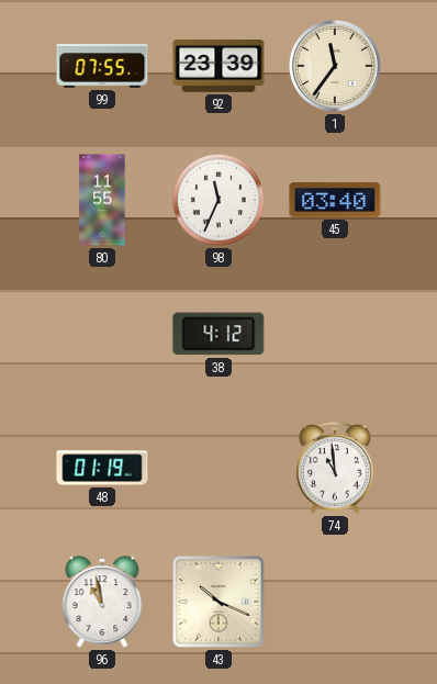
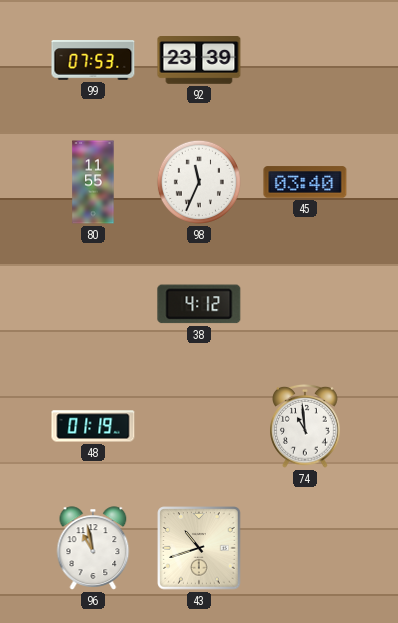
99: 07:55 -> 07:53
1: 11:36 -> none
43: 10:19 -> 10:42
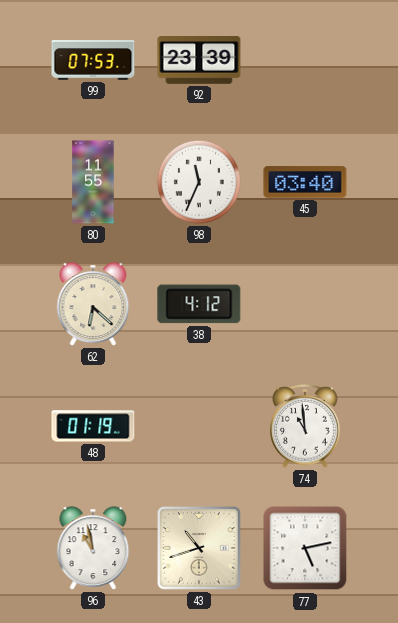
62: none -> 6:22
77: none -> 5:13
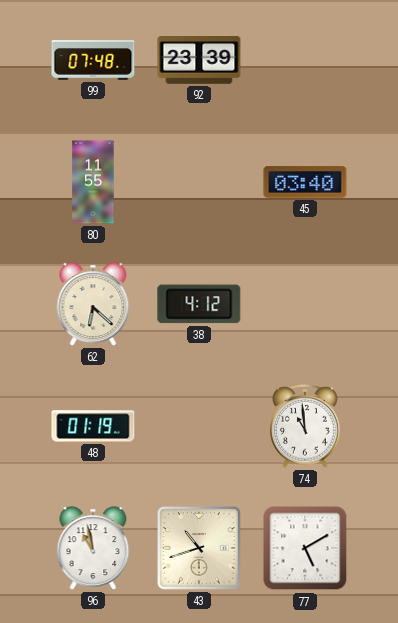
99: 07:53 -> 07:48
98: 11:34 -> none
77: 5:13 -> 5:10
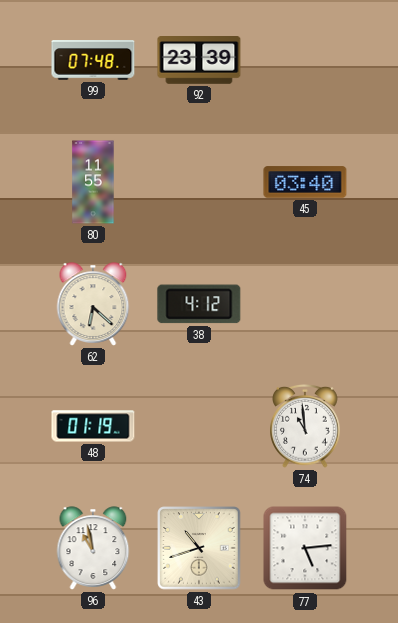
77: 5:10 -> 5:14
